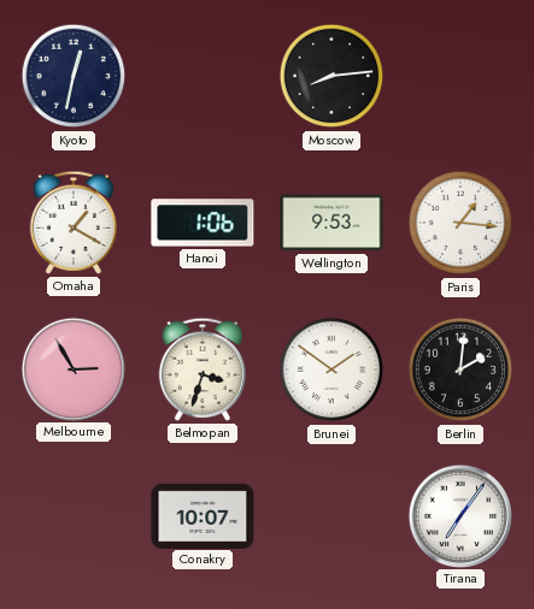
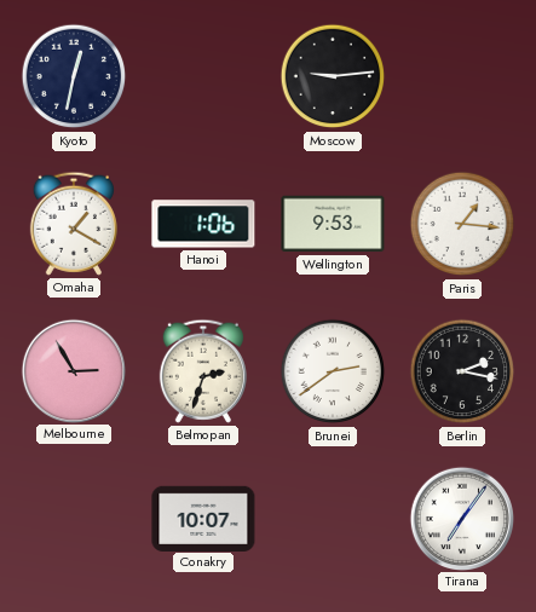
Moscow: 8:14 -> 9:14
Belmopan: 3:33 -> 2:33
Brunei: 1:51 -> 2:39
Berlin: 2:01 -> 2:17
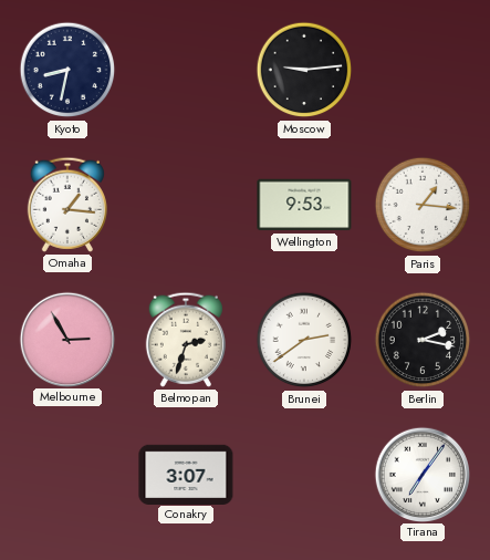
Kyoto: 12:32 -> 8:32
Omaha: 1:20 -> 1:16
Hanoi: 1:06 -> none
Conakry: 10:07 -> 3:07
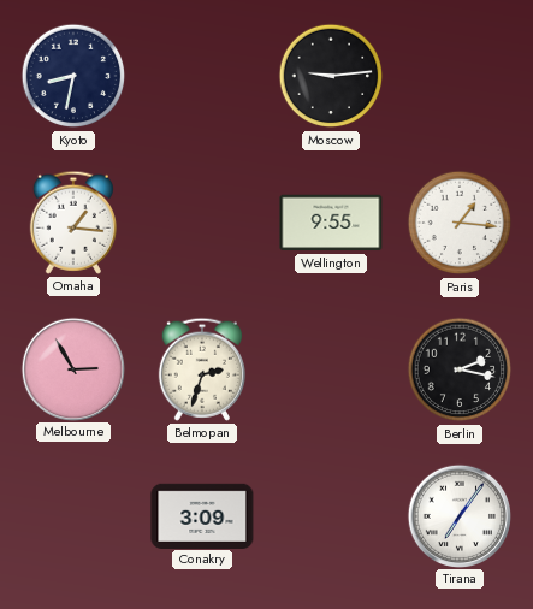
Wellington: 9:53 -> 9:55
Brunei: 2:39 -> none
Conakry: 3:07 -> 3:09
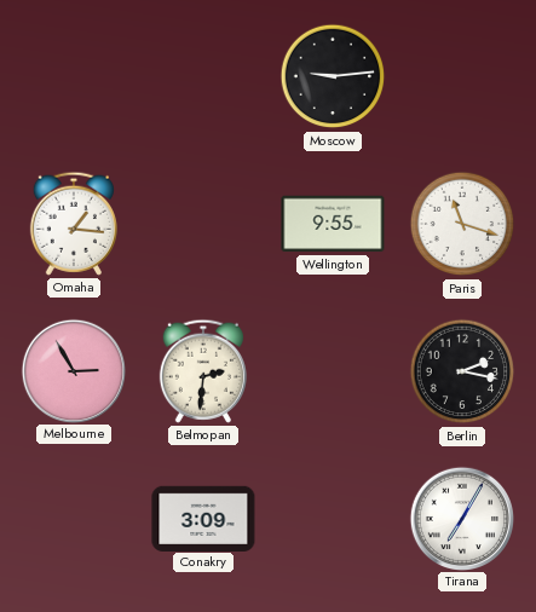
Kyoto: 8:32 -> none
Paris: 1:16 -> 11:18
Belmopan: 2:33 -> 2:31
Tirana: 7:06 -> 7:05
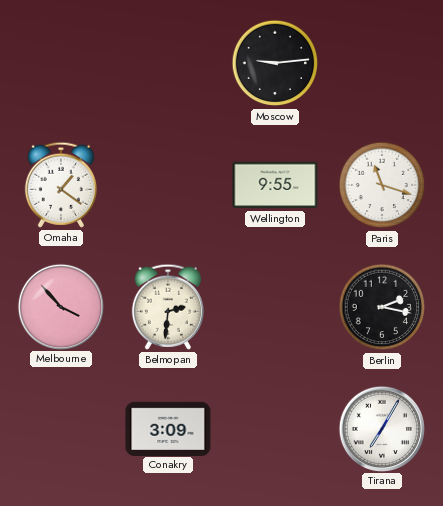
Omaha: 1:16 -> 1:21
Melbourne: 2:55 -> 3:53
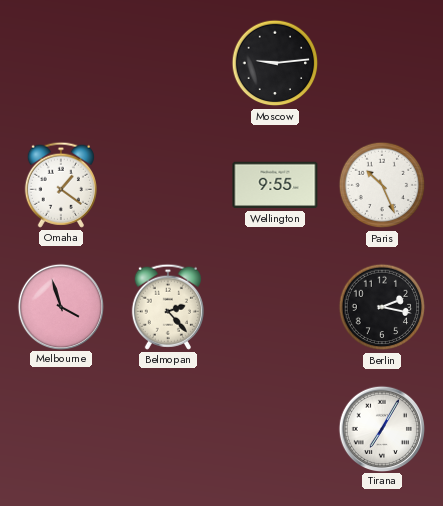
Paris: 11:18 -> 10:26
Melbourne: 3:53 -> 3:57
Belmopan: 2:31 -> 2:23
Conakry: 3:09 -> none
